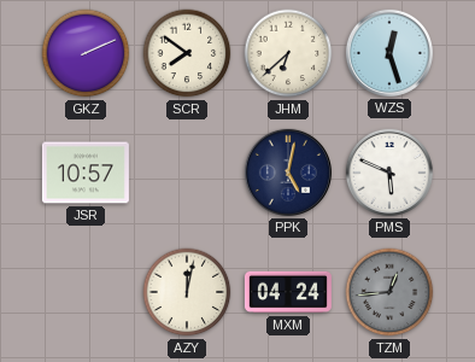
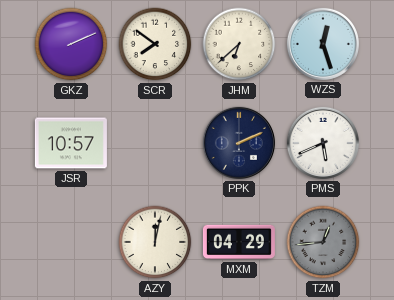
PPK: 5:02 -> 2:11
PMS: 5:49 -> 5:41
MXM: 04:24 -> 04:29
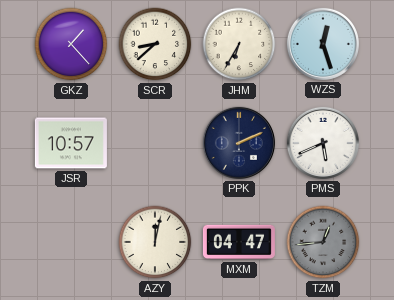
GKZ: 2:11 -> 1:23
SCR: 7:51 -> 8:38
JHM: 6:38 -> 6:35
MXM: 04:29 -> 04:47
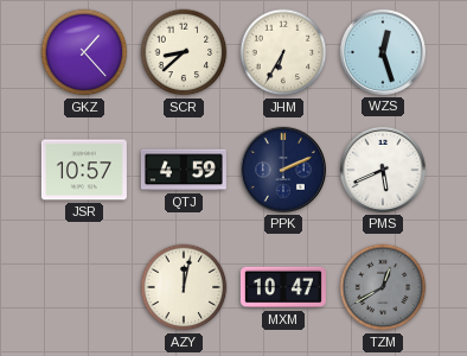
QTJ: none -> 4:59
MXM: 04:47 -> 10:47
TZM: 12:44 -> 12:40
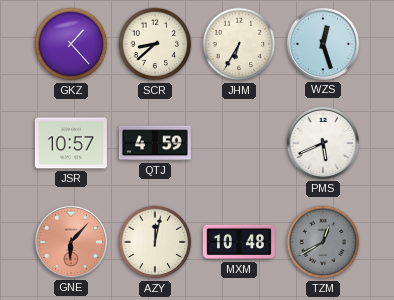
PPK: 2:11 -> none
GNE: none -> 6:07
MXM: 10:47 -> 10:48
